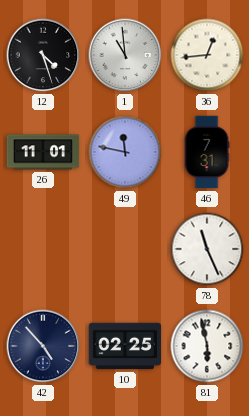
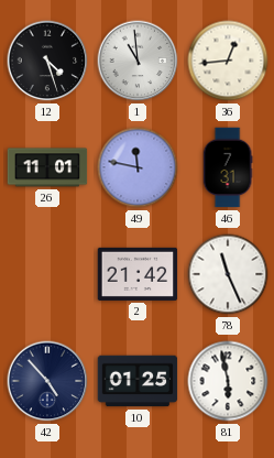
2: none -> 21:42
10: 02:25 -> 01:25
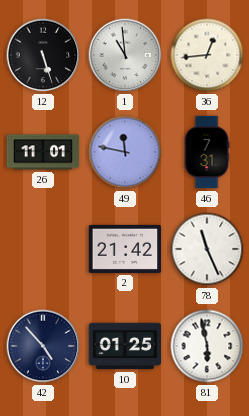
12: 4:27 -> 5:27
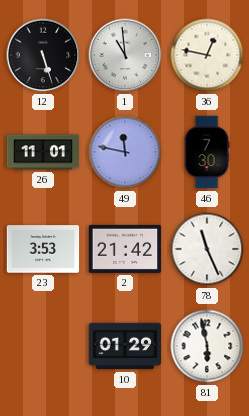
36: 12:44 -> 12:47
46: 7:31 -> 7:30
23: none -> 3:53
42: 4:53 -> none
10: 01:25 -> 01:29
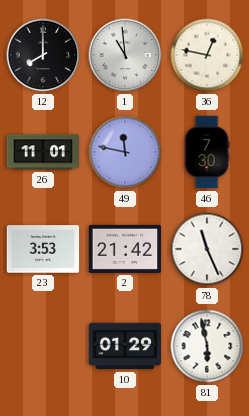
12: 5:27 -> 8:00
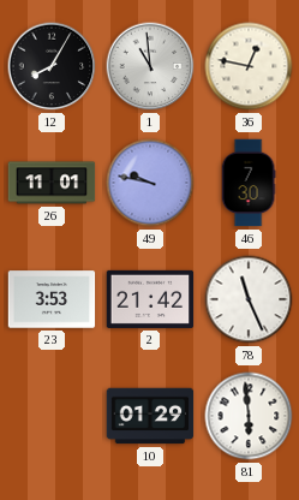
12: 8:00 -> 8:05
49: 11:47 -> 9:47
81: 5:58 -> 5:59
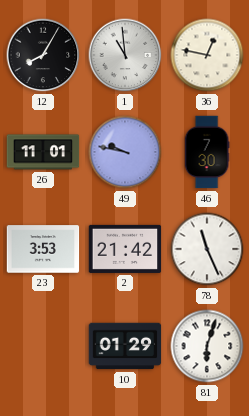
81: 5:59 -> 6:03
